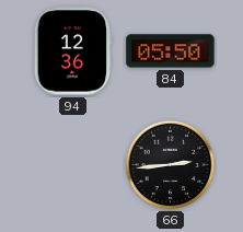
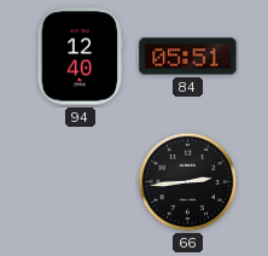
94: 12:36 -> 12:40
84: 05:50 -> 05:51
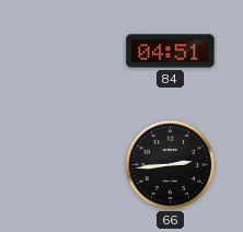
94: 12:40 -> none
84: 05:51 -> 04:51
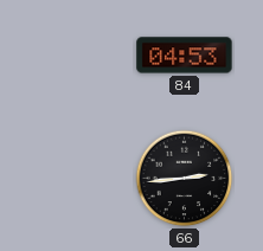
84: 04:51 -> 04:53
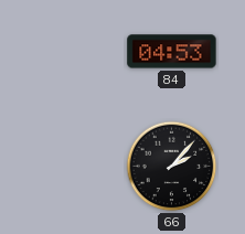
66: 2:44 -> 2:07
